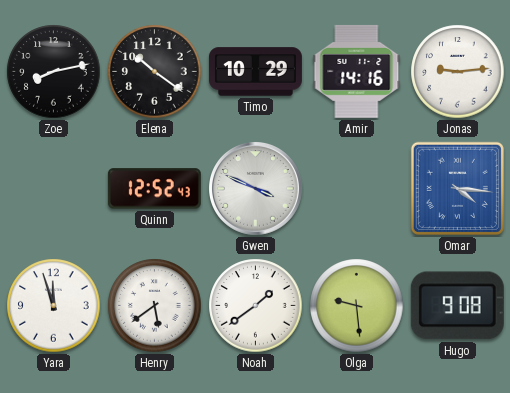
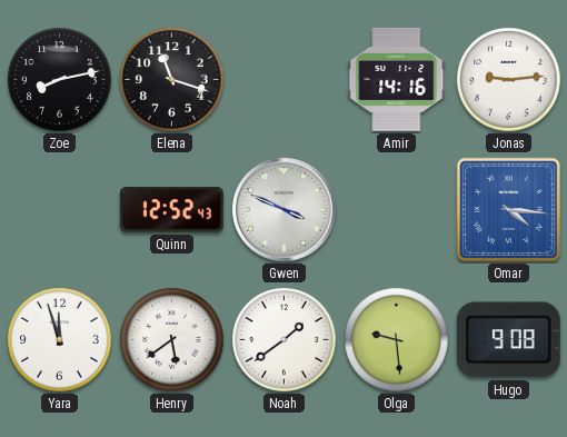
Elena: 10:21 -> 11:18
Timo: 10:29 -> none
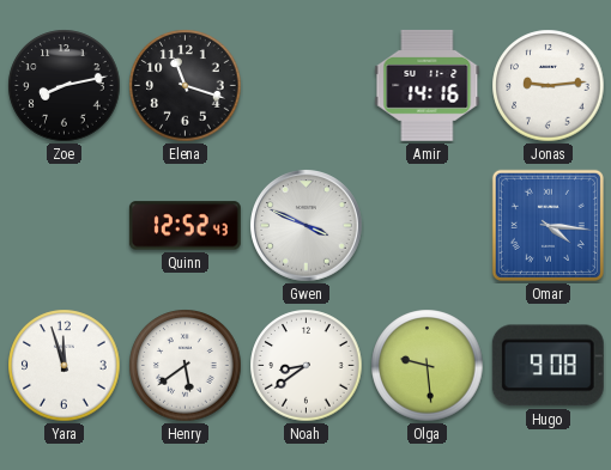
Noah: 1:39 -> 8:39
